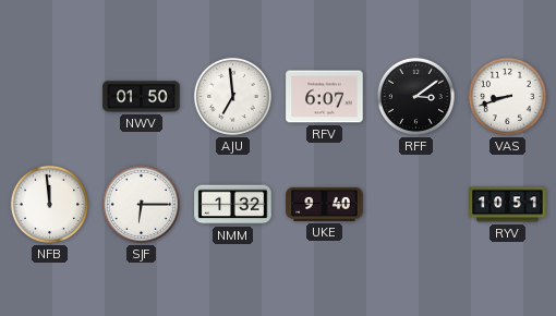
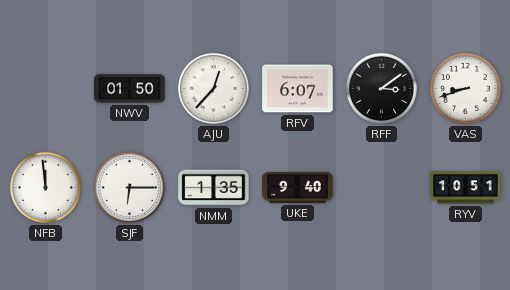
AJU: 6:59 -> 12:37
NMM: 1:32 -> 1:35
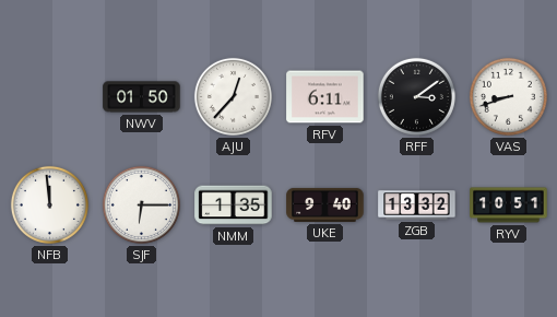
RFV: 6:07 -> 6:11
ZGB: none -> 13:32
